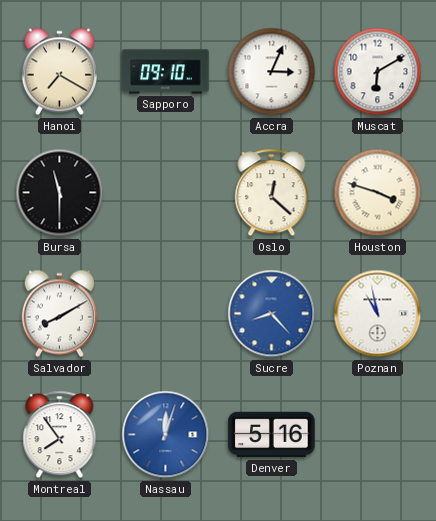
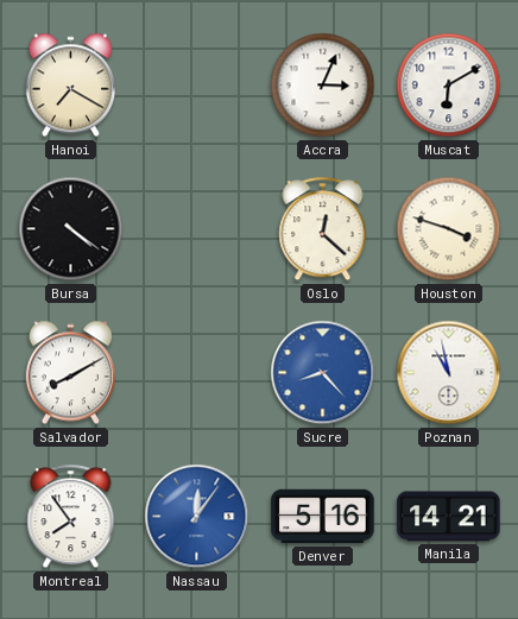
Sapporo: 09:10 -> none
Bursa: 11:30 -> 4:21
Nassau: 12:03 -> 12:06
Manila: none -> 14:21
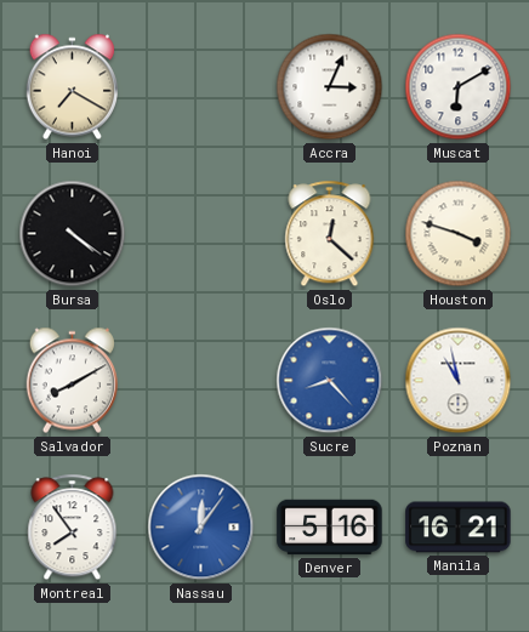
Manila: 14:21 -> 16:21
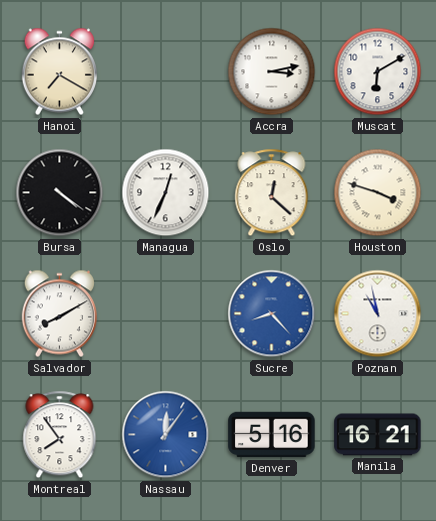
Accra: 3:04 -> 3:13
Managua: none -> 12:34
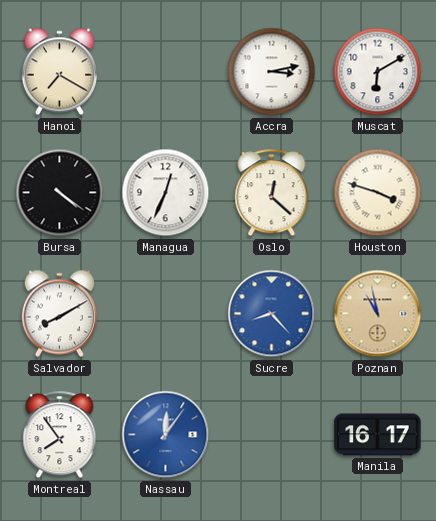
Poznan dial: white -> champagne
Denver: 5:16 -> none
Manila: 16:21 -> 16:17
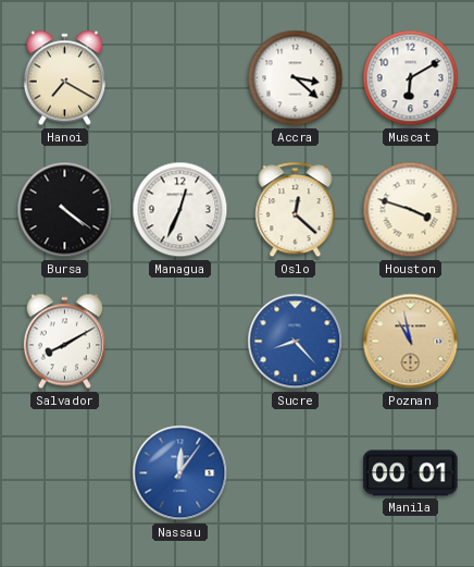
Accra: 3:13 -> 3:22
Montreal: 7:54 -> none
Manila: 16:17 -> 00:01
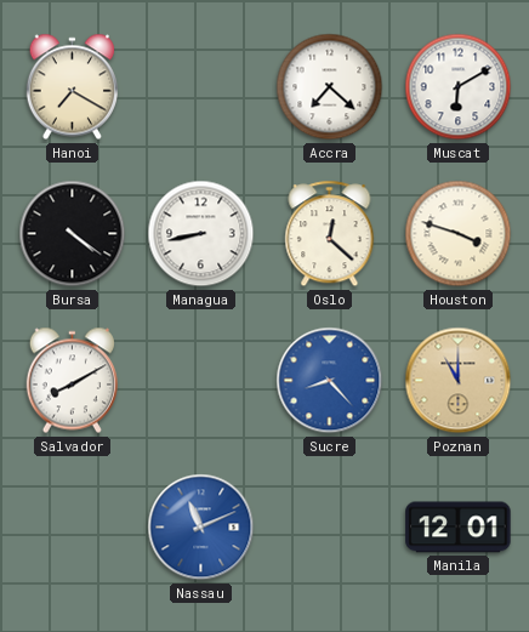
Accra: 3:22 -> 7:22
Managua: 12:34 -> 8:43
Poznan: 10:58 -> 11:00
Nassau: 12:06 -> 11:11
Manila: 00:01 -> 12:01
